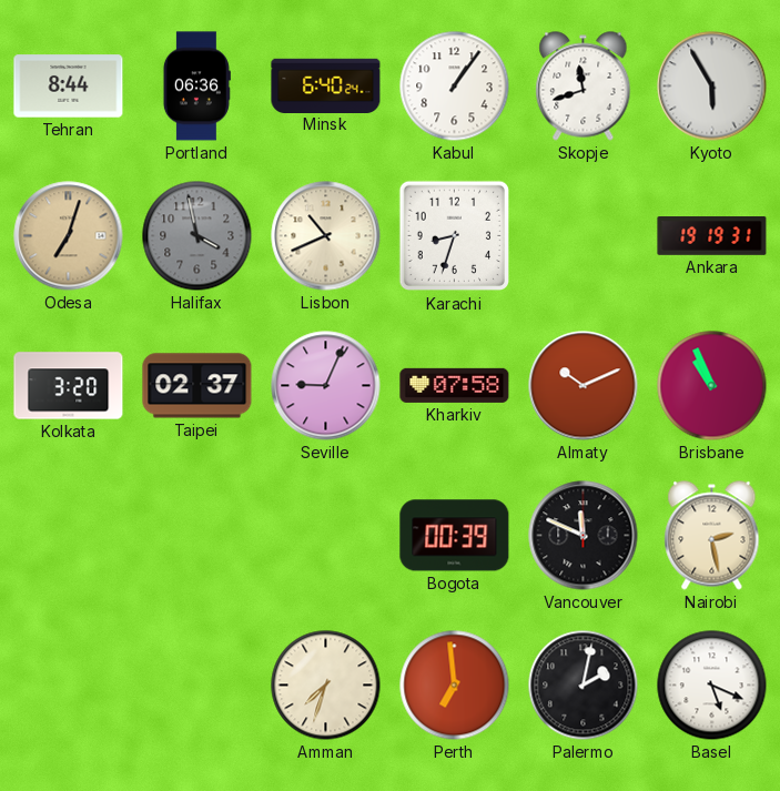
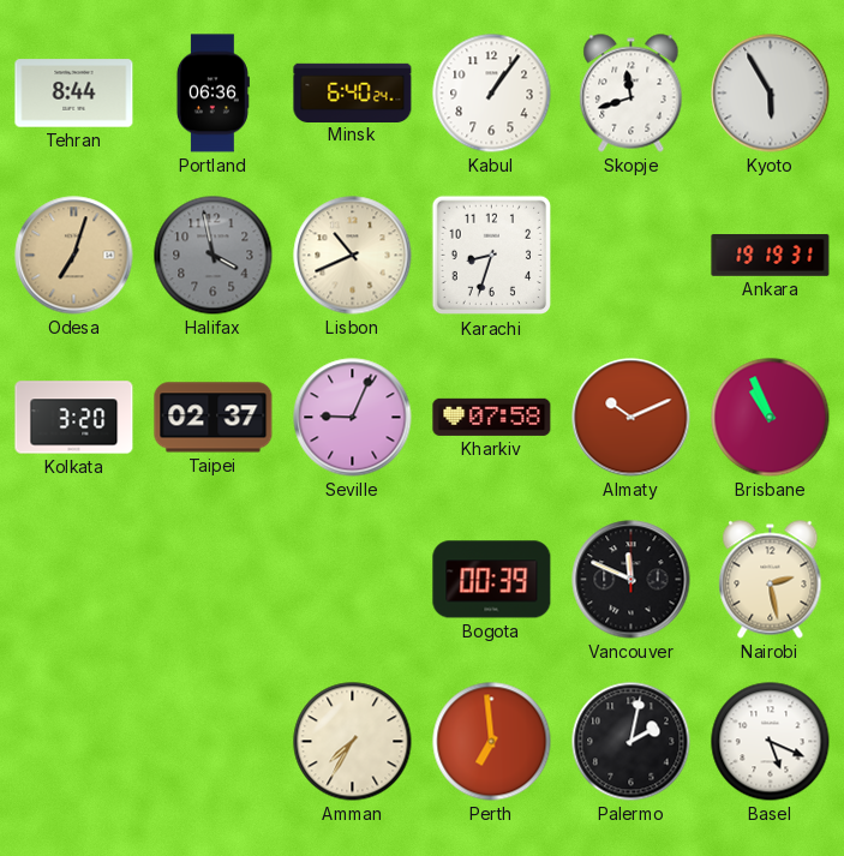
Amman: 7:33 -> 7:35
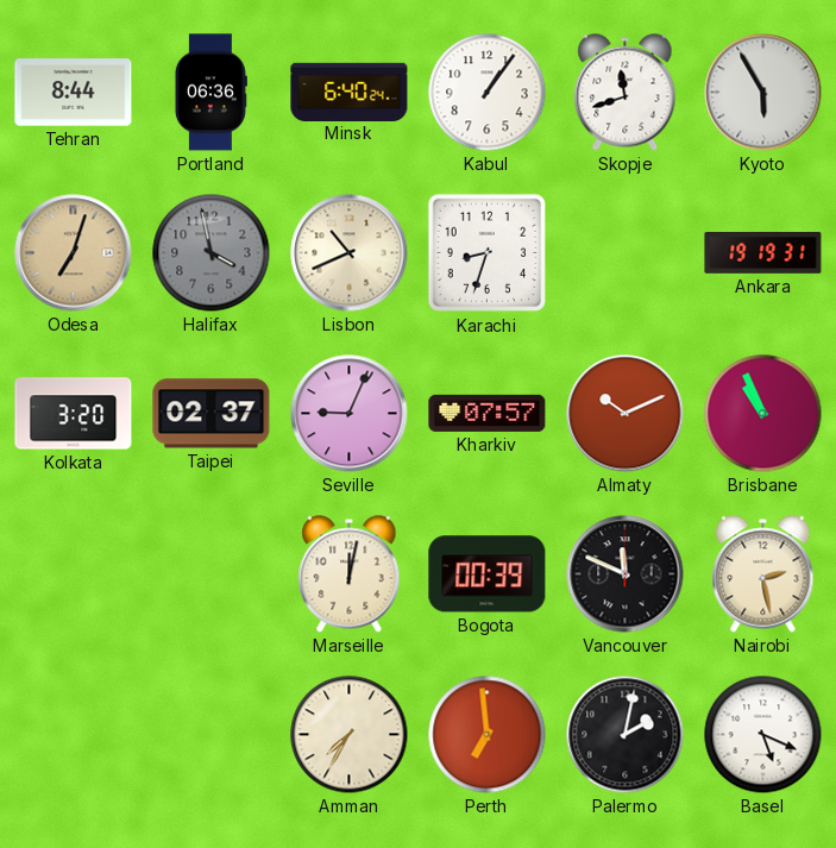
Kharkiv: 07:58 -> 07:57
Marseille: none -> 12:02
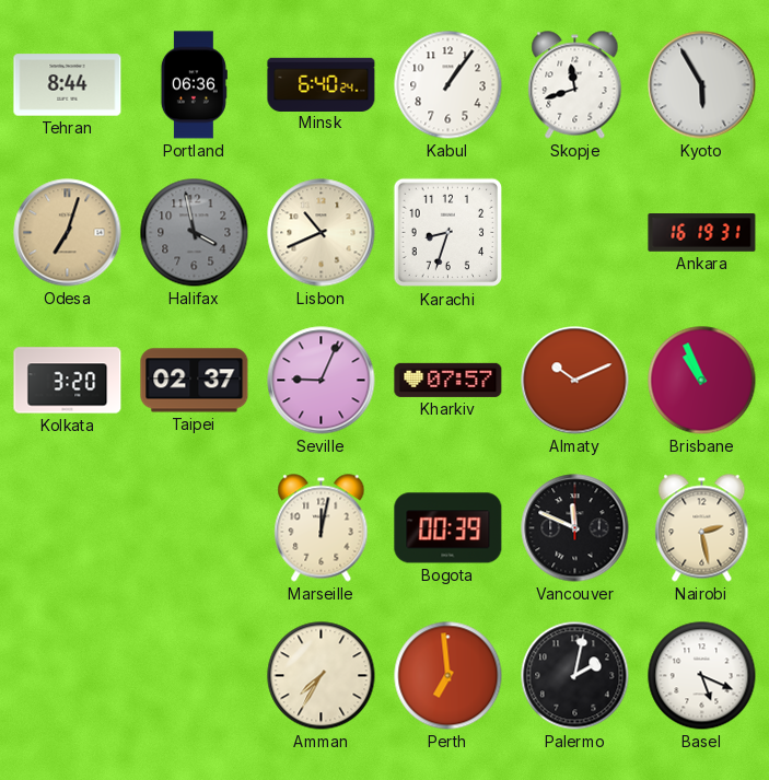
Ankara: 19:19 -> 16:19
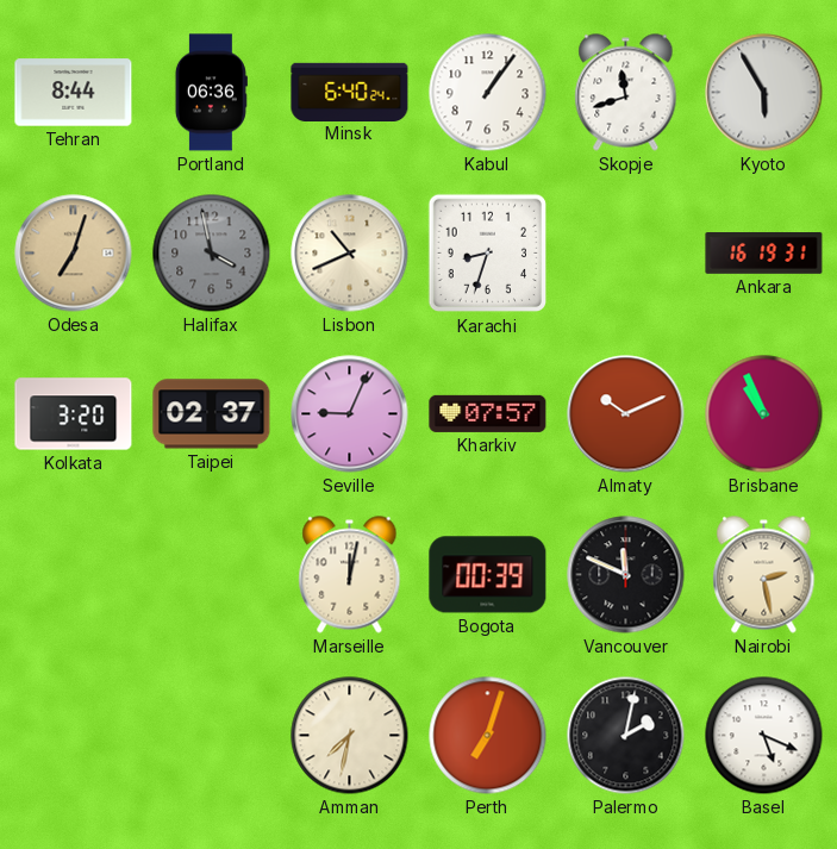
Amman: 7:35 -> 7:32
Perth: 6:59 -> 7:03
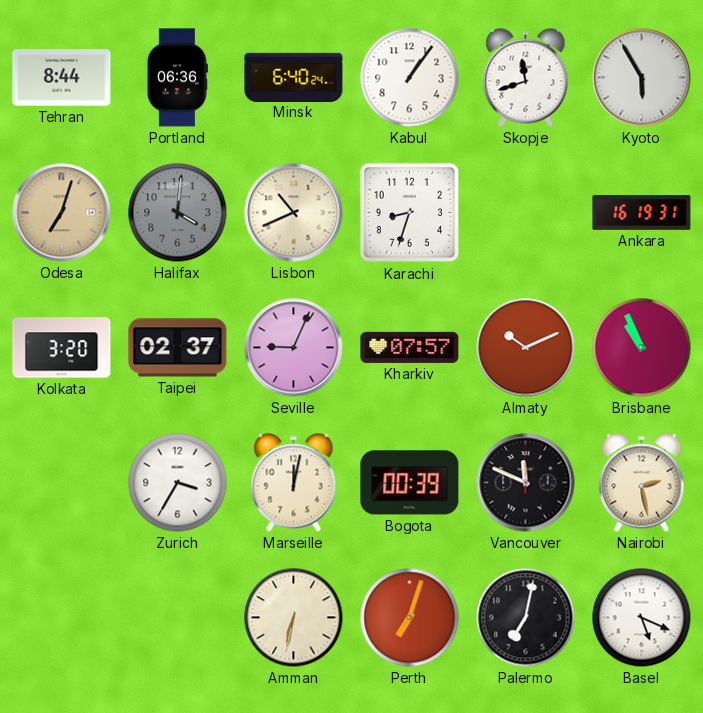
Halifax: 3:58 -> 4:01
Zurich: none -> 3:35
Amman: 7:32 -> 6:32
Palermo: 2:02 -> 7:02
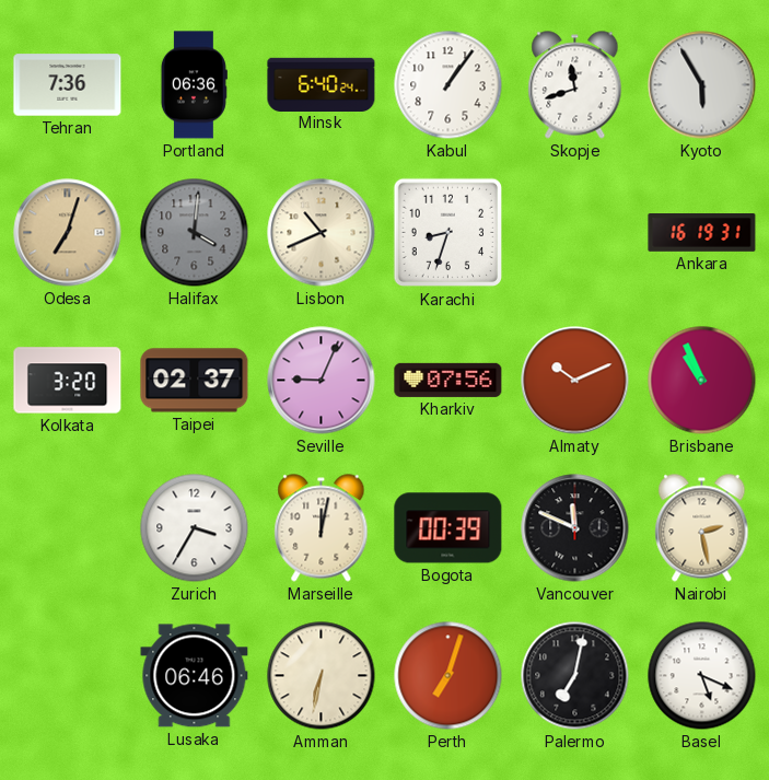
Tehran: 8:44 -> 7:36
Kharkiv: 07:57 -> 07:56
Lusaka: none -> 06:46
